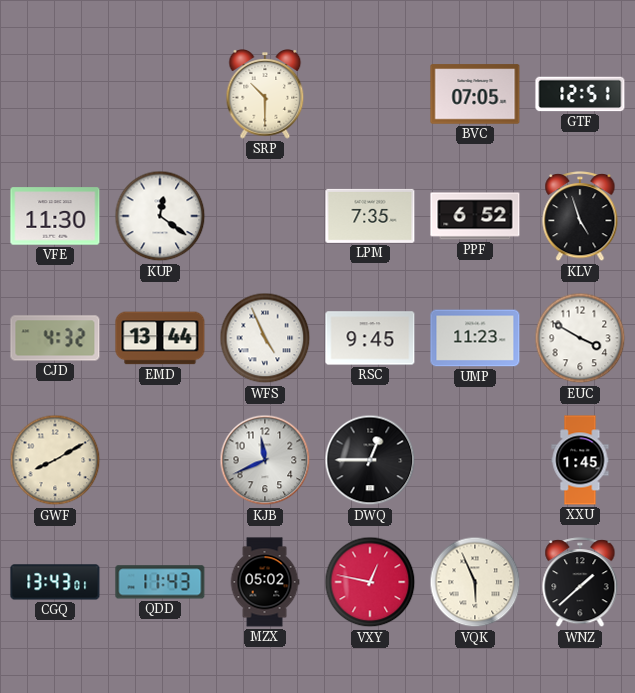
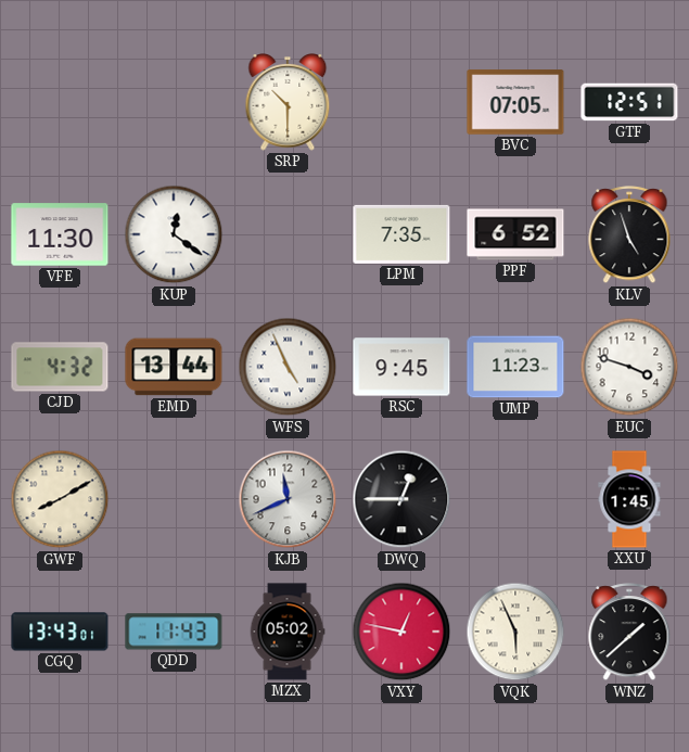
EUC: 3:50 -> 3:48
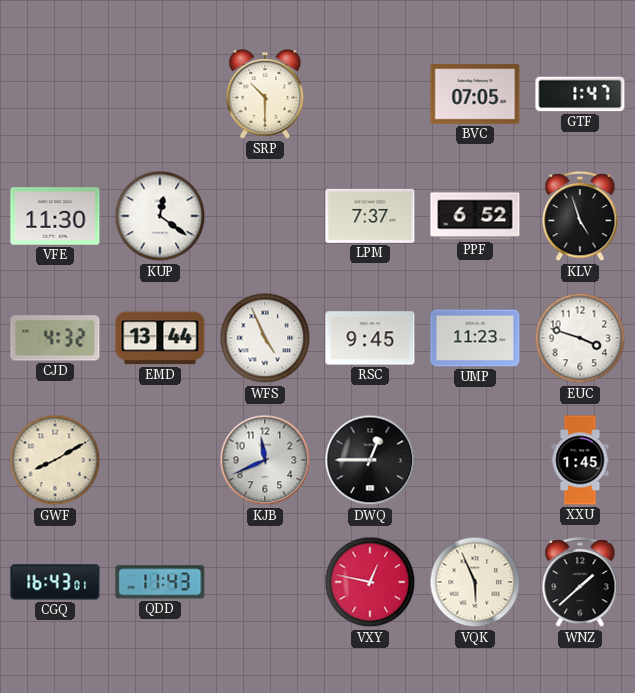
GTF: 12:51 -> 1:47
LPM: 7:35 -> 7:37
CGQ: 13:43 -> 16:43
MZX: 05:02 -> none
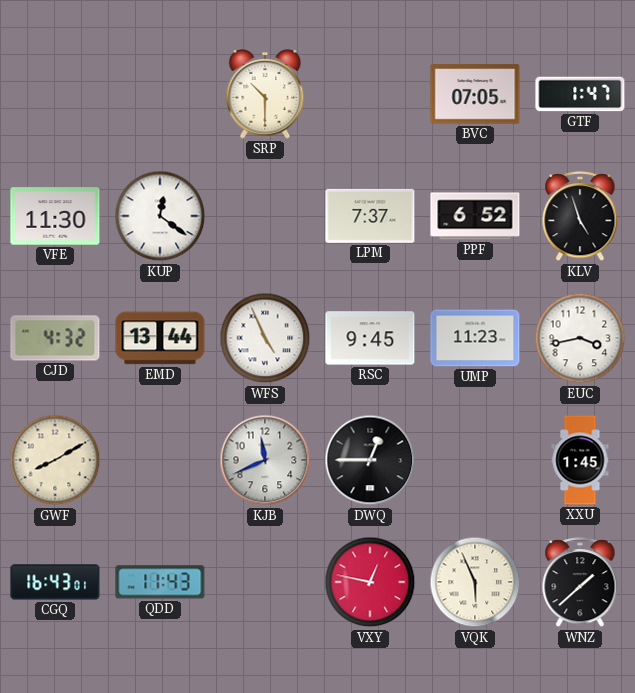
EUC: 3:48 -> 3:43
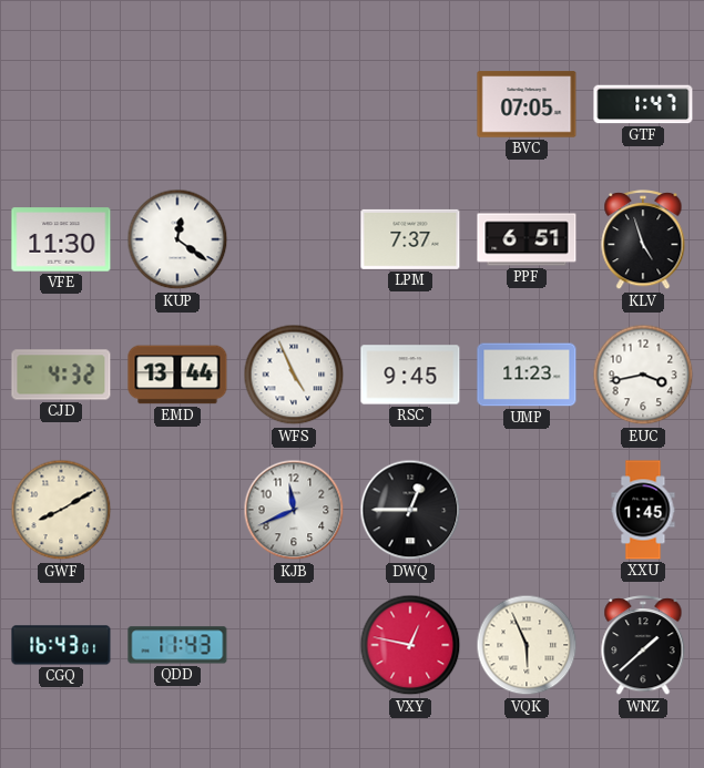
SRP: 10:30 -> none
PPF: 6:52 -> 6:51
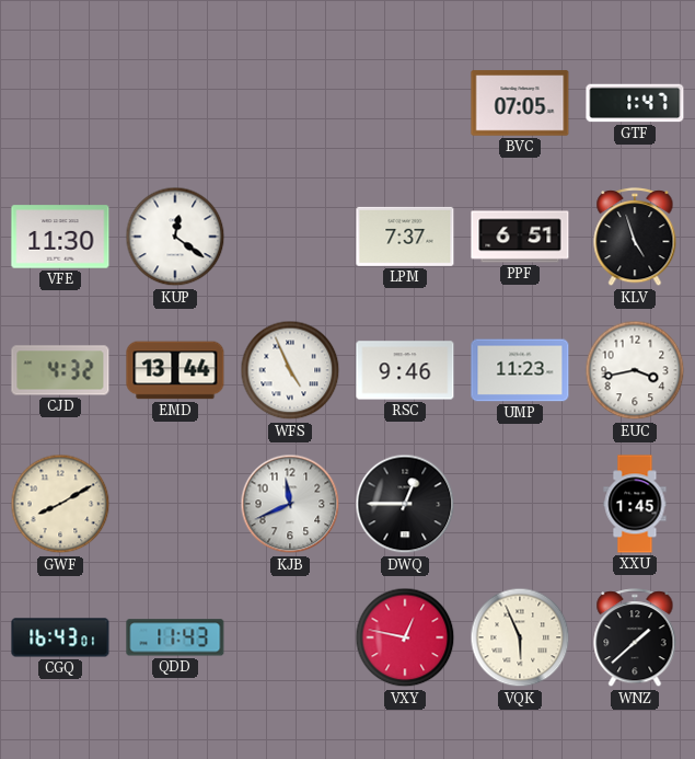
RSC: 9:45 -> 9:46
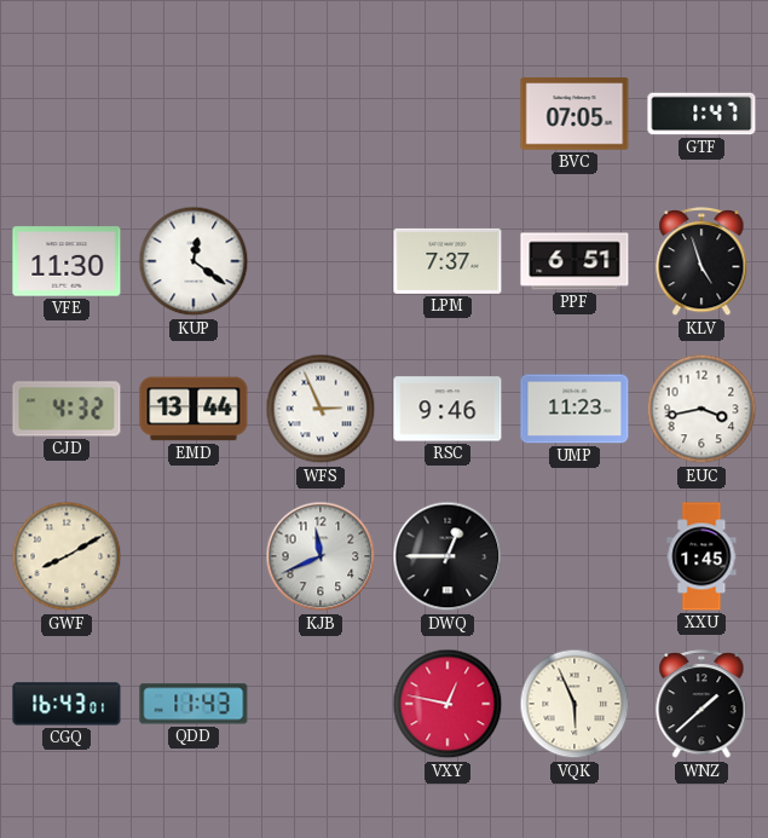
WFS: 4:56 -> 2:56
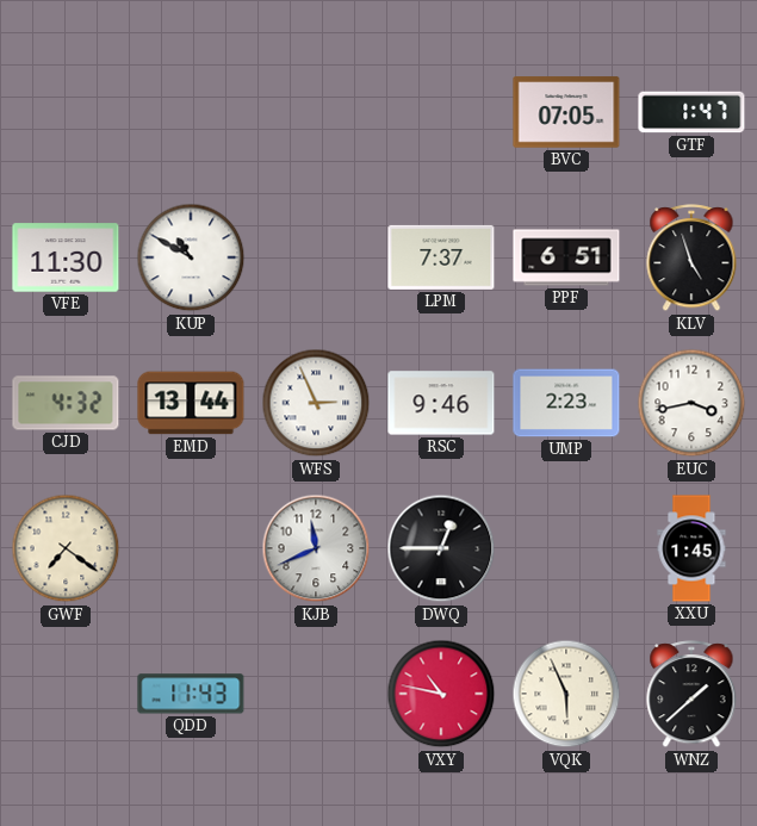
KUP: 12:21 -> 10:50
UMP: 11:23 -> 2:23
GWF: 8:10 -> 7:21
CGQ: 16:43 -> none
VXY: 12:47 -> 10:47
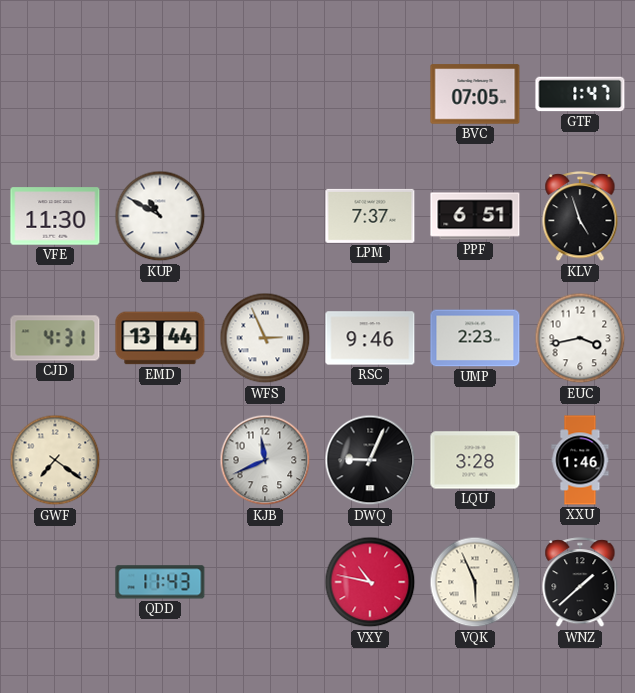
CJD: 4:32 -> 4:31
DWQ: 12:45 -> 9:04
LQU: none -> 3:28
XXU: 1:45 -> 1:46
